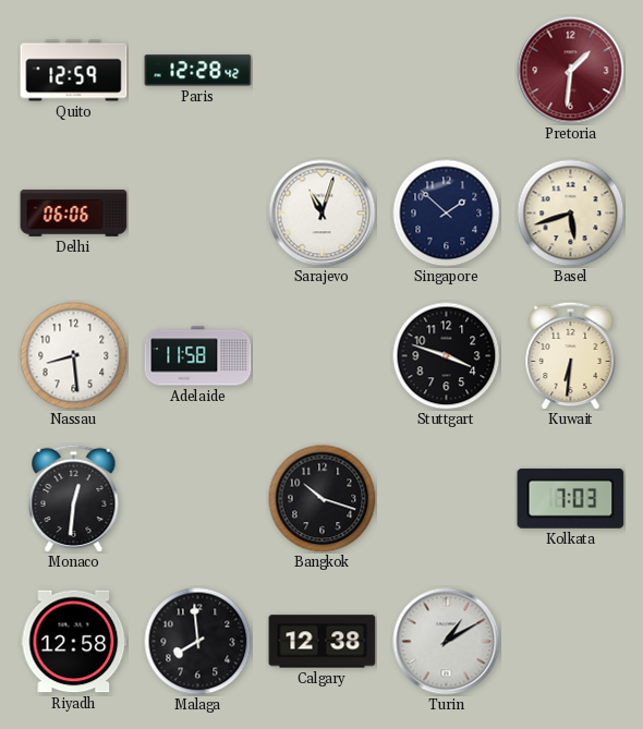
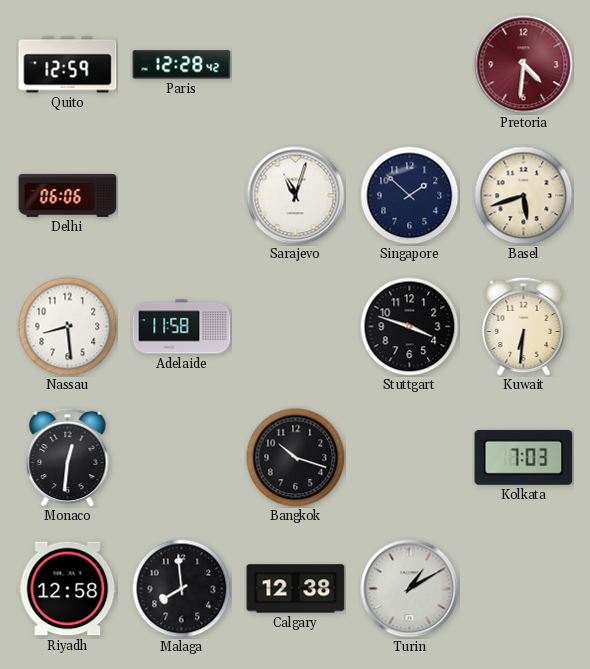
Pretoria: 1:31 -> 4:31
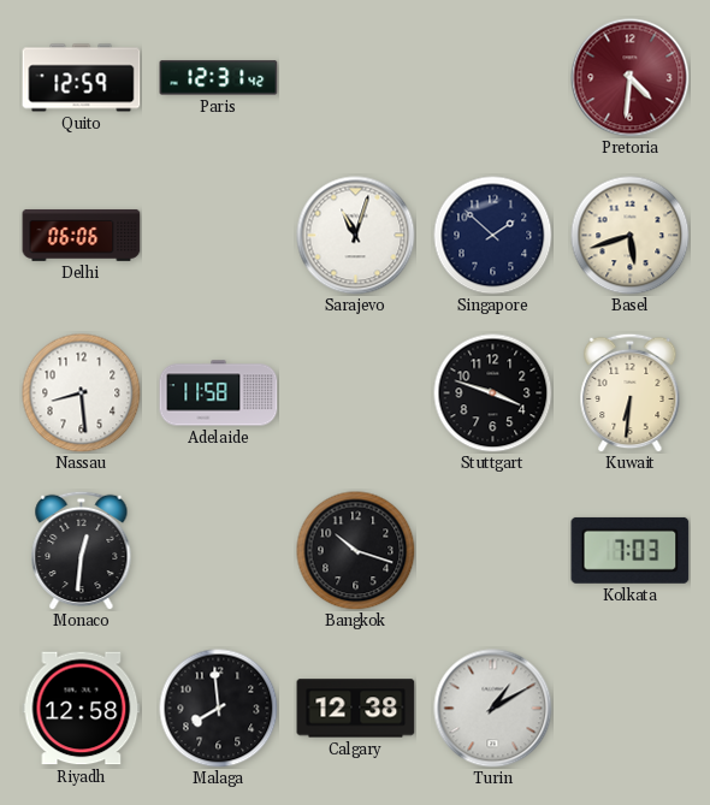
Paris: 12:28 -> 12:31
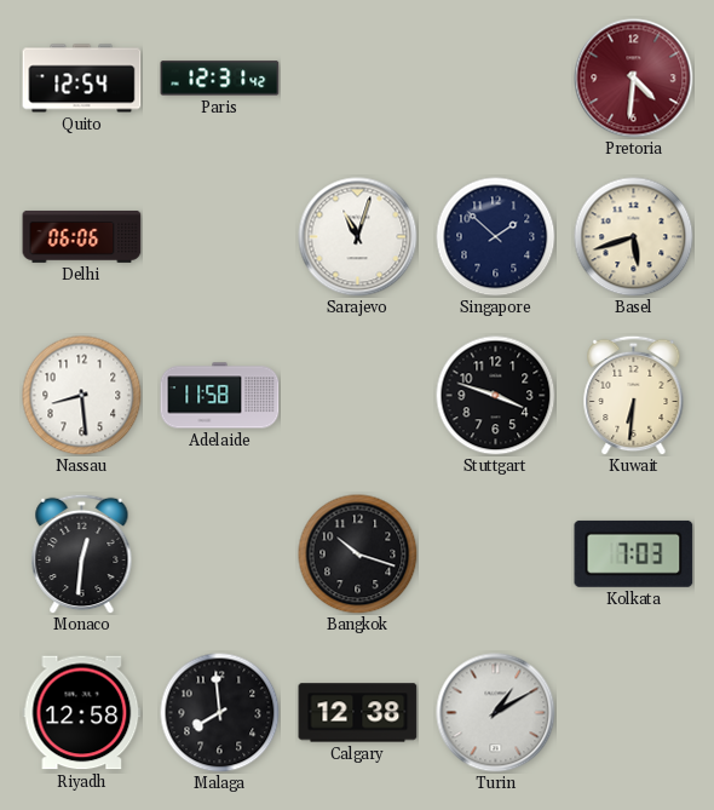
Quito: 12:59 -> 12:54
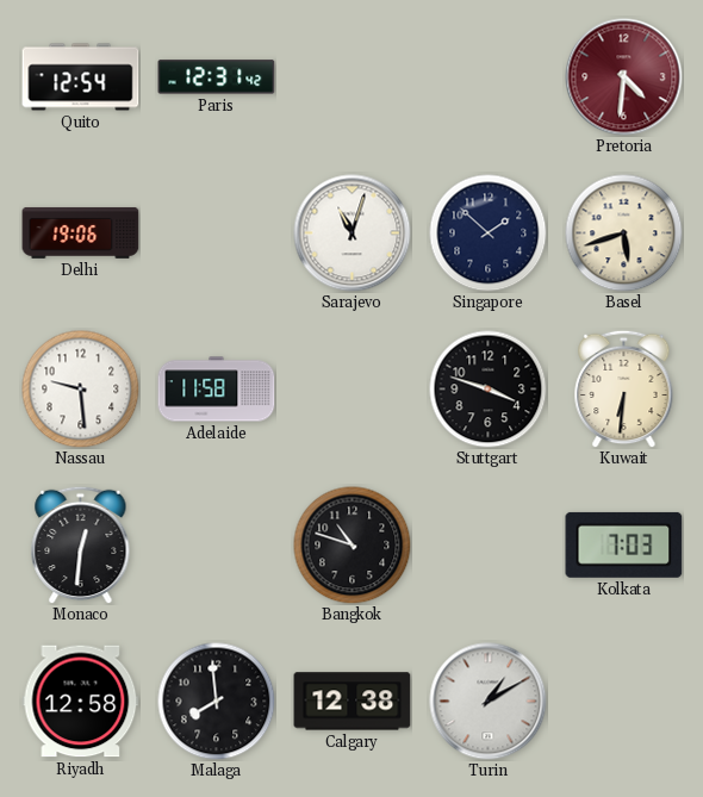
Delhi: 06:06 -> 19:06
Nassau: 8:29 -> 9:29
Bangkok: 10:18 -> 10:48
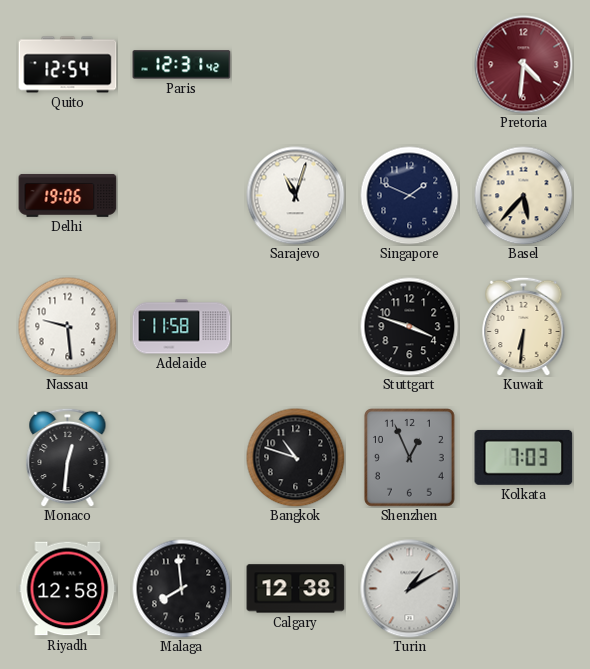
Singapore: 1:52 -> 1:49
Basel: 5:42 -> 5:37
Shenzhen: none -> 12:56
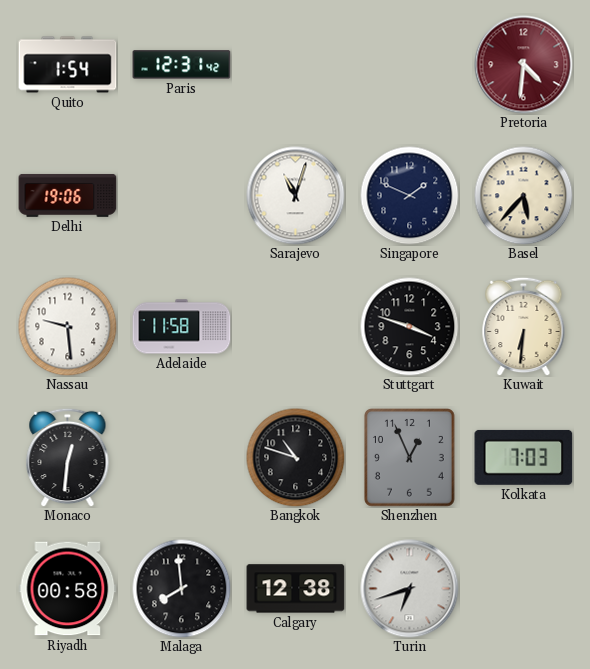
Quito: 12:54 -> 1:54
Riyadh: 12:58 -> 00:58
Turin: 1:10 -> 6:42
